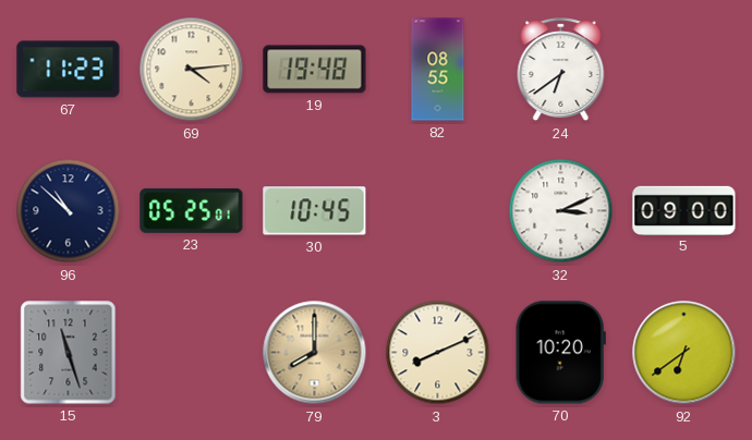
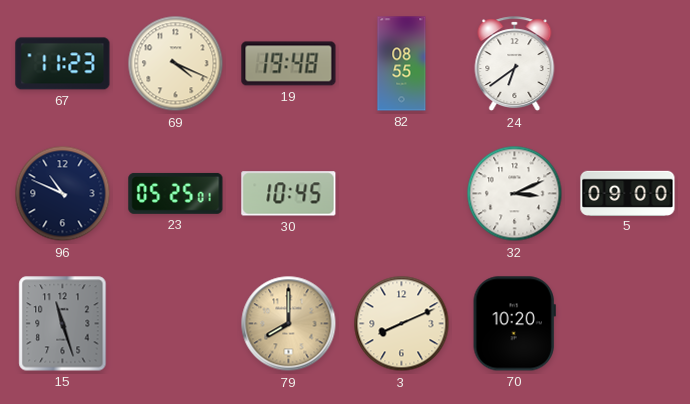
69: 4:14 -> 4:19
96: 10:52 -> 10:49
92: 6:39 -> none
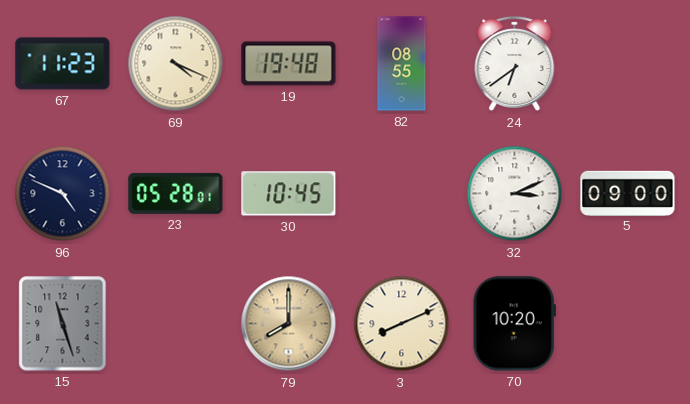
96: 10:49 -> 4:49
23: 05:25 -> 05:28
